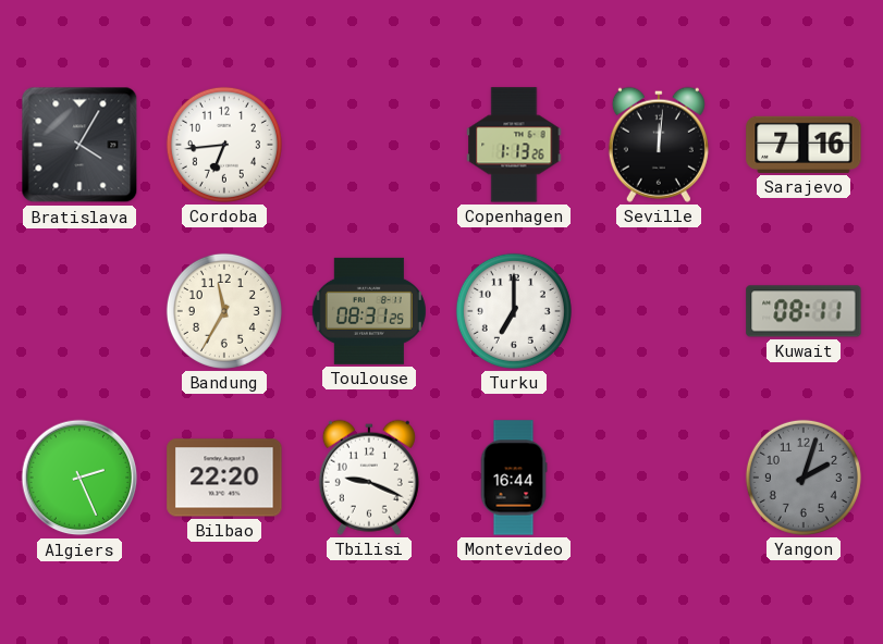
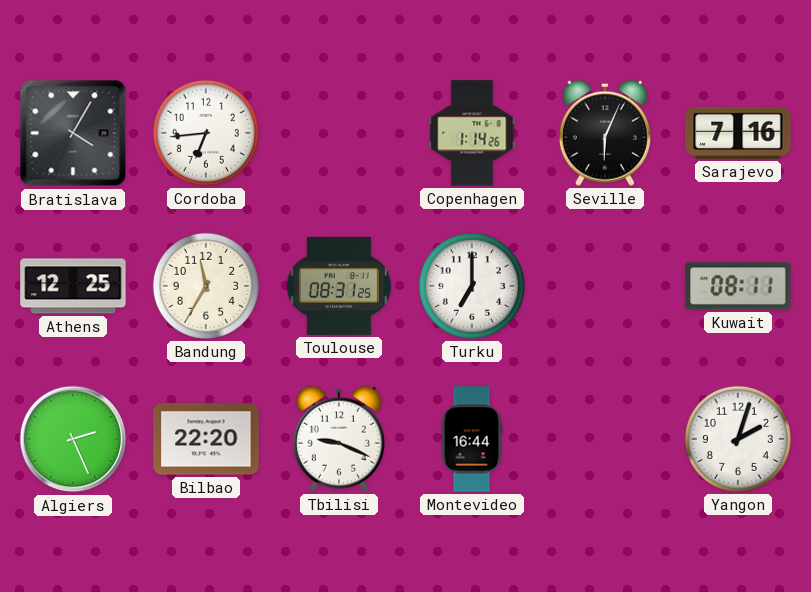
Copenhagen: 1:13 -> 1:14
Seville: 12:01 -> 6:04
Athens: none -> 12:25
Yangon dial: grey -> white
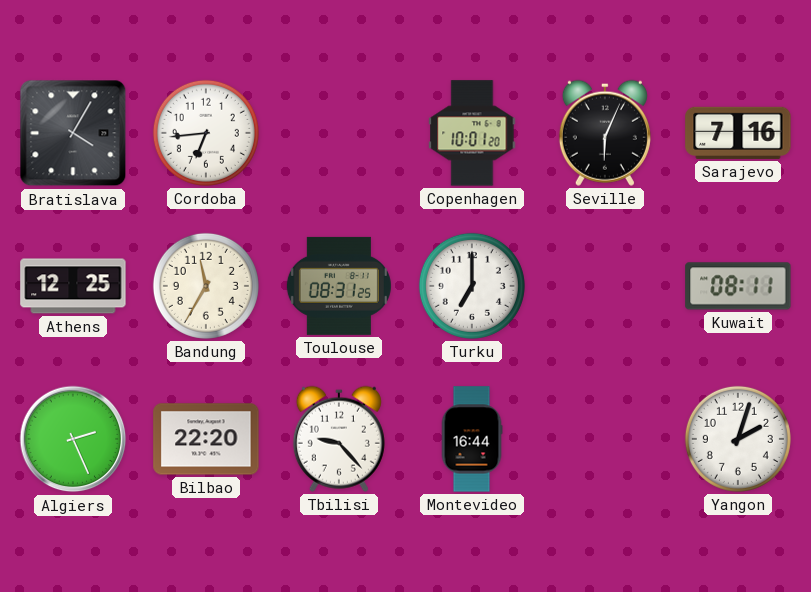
Copenhagen: 1:14 -> 10:01
Tbilisi: 9:19 -> 9:23
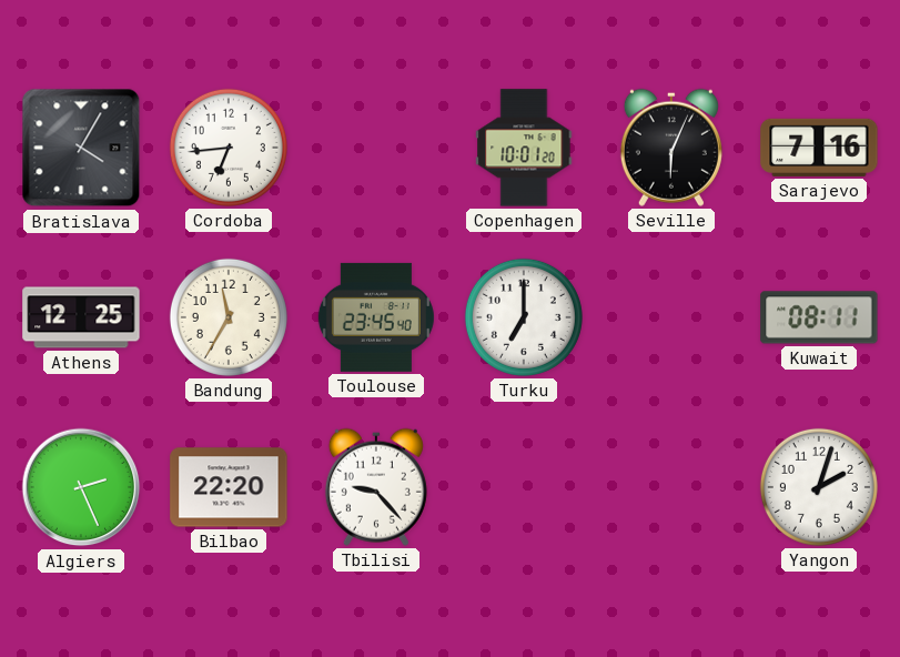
Toulouse: 08:31 -> 23:45
Montevideo: 16:44 -> none
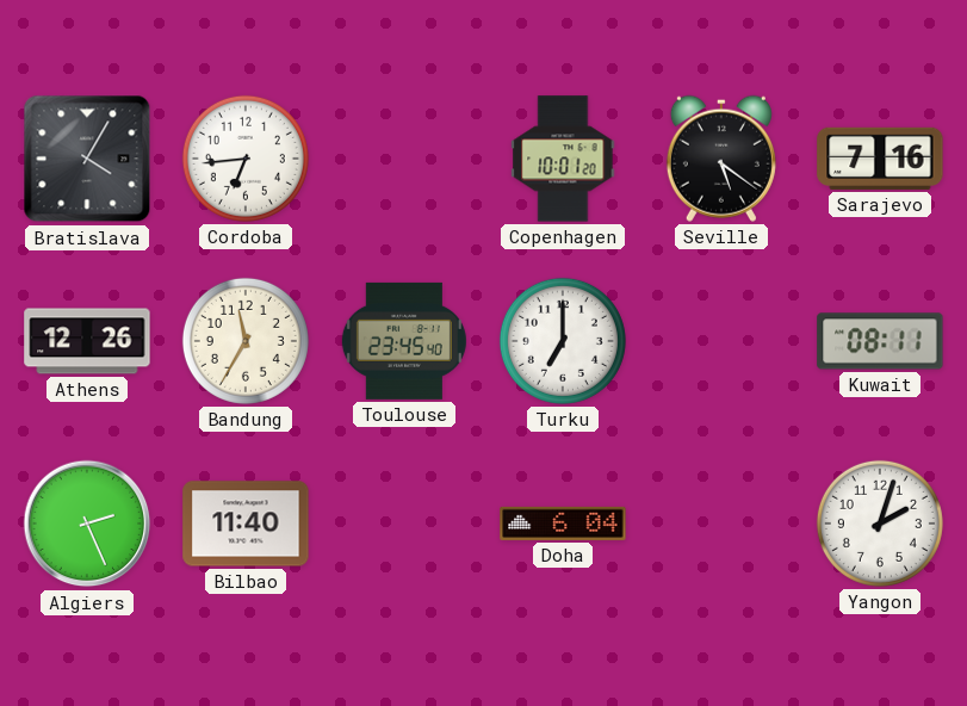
Seville: 6:04 -> 5:21
Athens: 12:25 -> 12:26
Bilbao: 22:20 -> 11:40
Tbilisi: 9:23 -> none
Doha: none -> 6:04
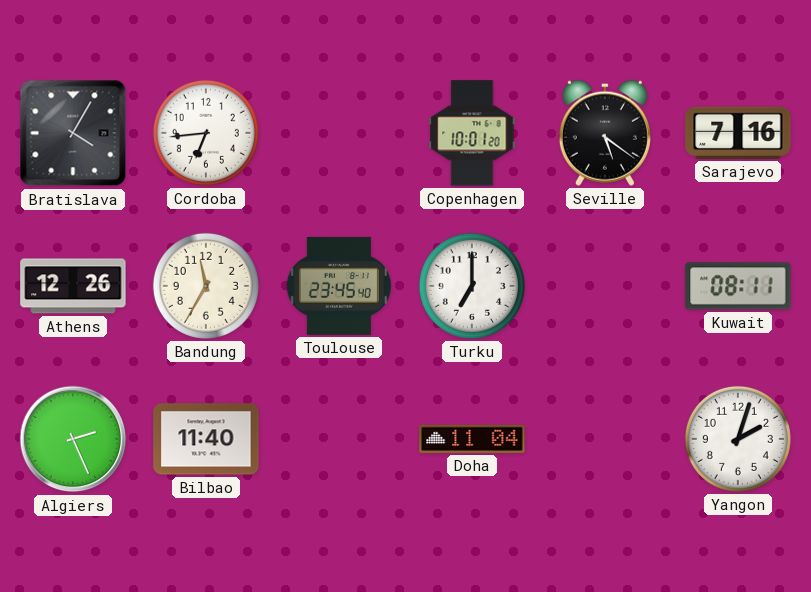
Doha: 6:04 -> 11:04
